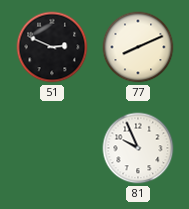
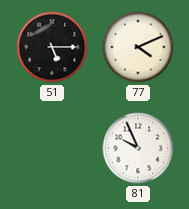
51: 2:49 -> 5:15
77: 8:11 -> 4:11
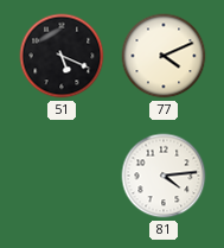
51: 5:15 -> 5:19
81: 9:56 -> 4:14
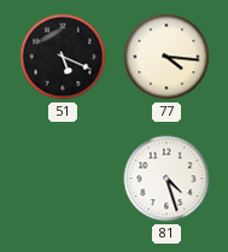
77: 4:11 -> 4:16
81: 4:14 -> 4:27
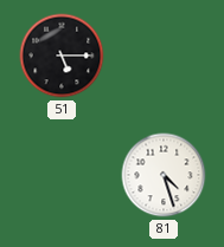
51: 5:19 -> 5:15
77: 4:16 -> none
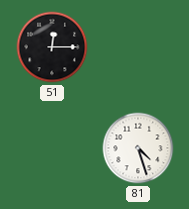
51: 5:15 -> 12:15
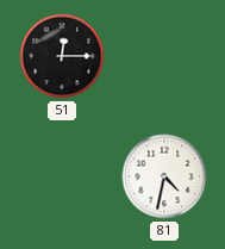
81: 4:27 -> 4:32
